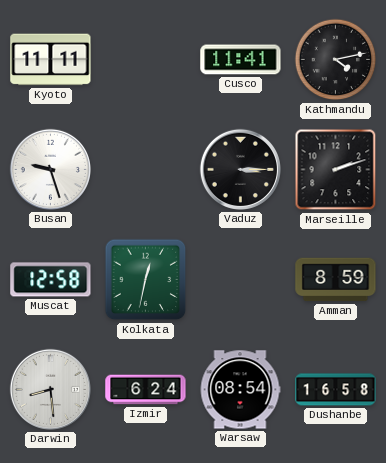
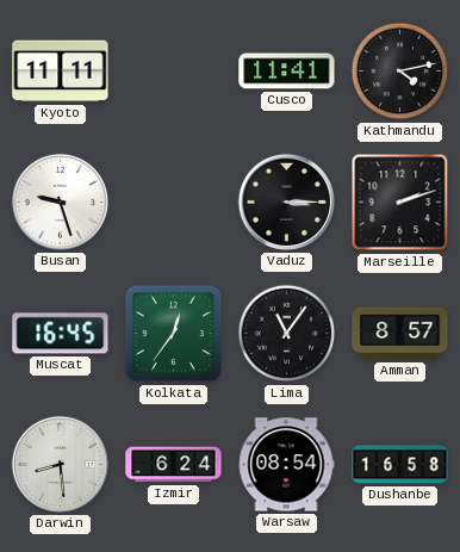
Muscat: 12:58 -> 16:45
Kolkata: 12:32 -> 12:36
Lima: none -> 11:06
Amman: 8:59 -> 8:57
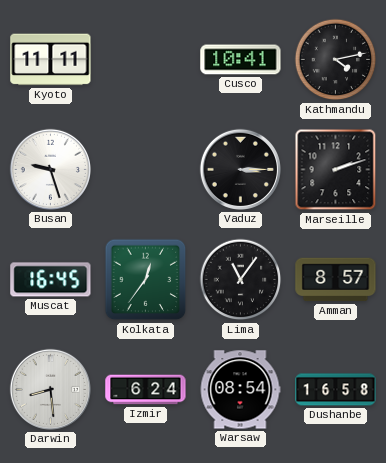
Cusco: 11:41 -> 10:41
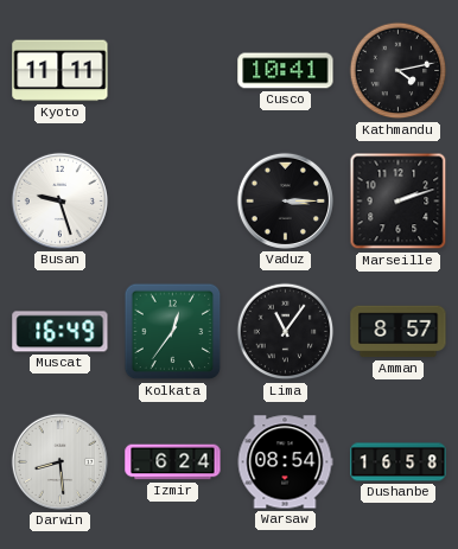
Muscat: 16:45 -> 16:49
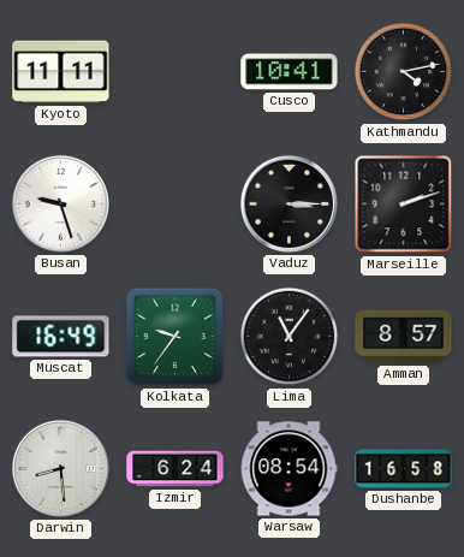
Kolkata: 12:36 -> 9:36
